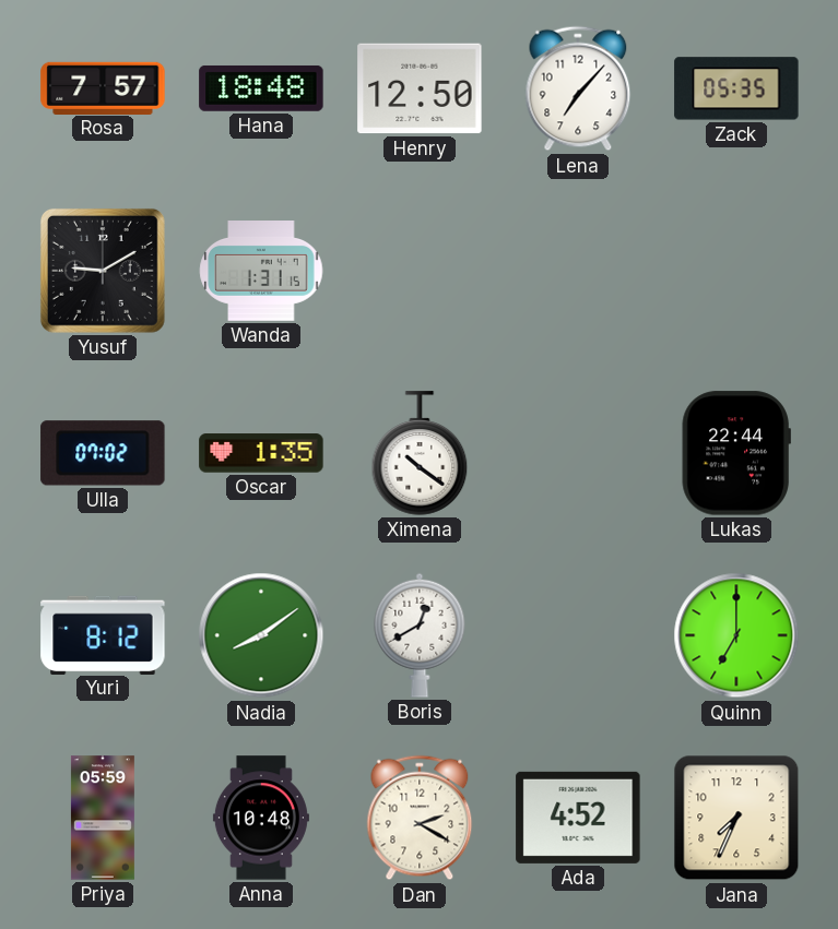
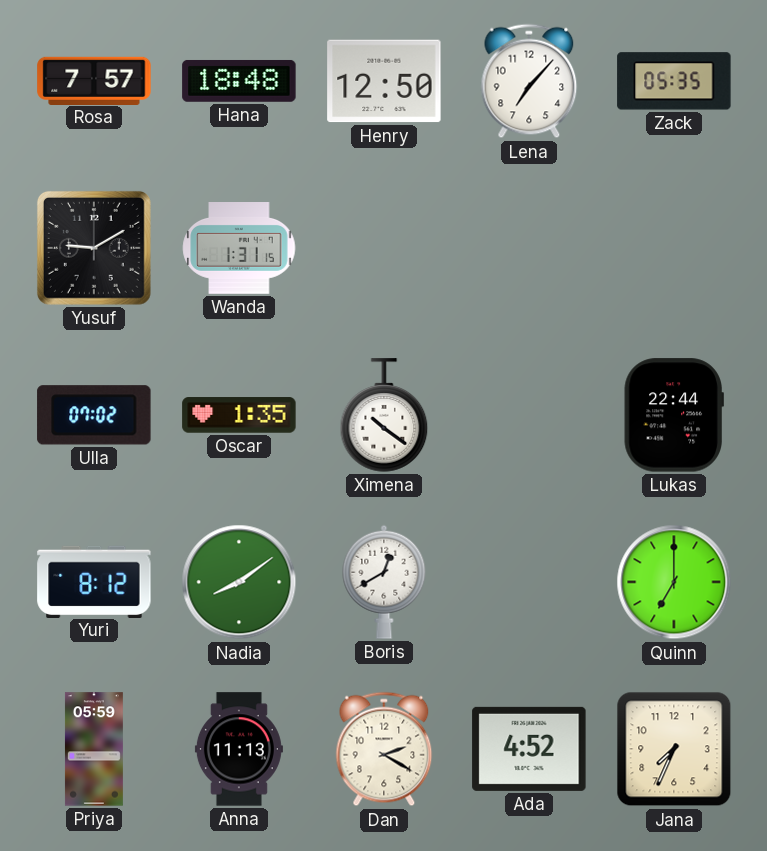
Anna: 10:48 -> 11:13
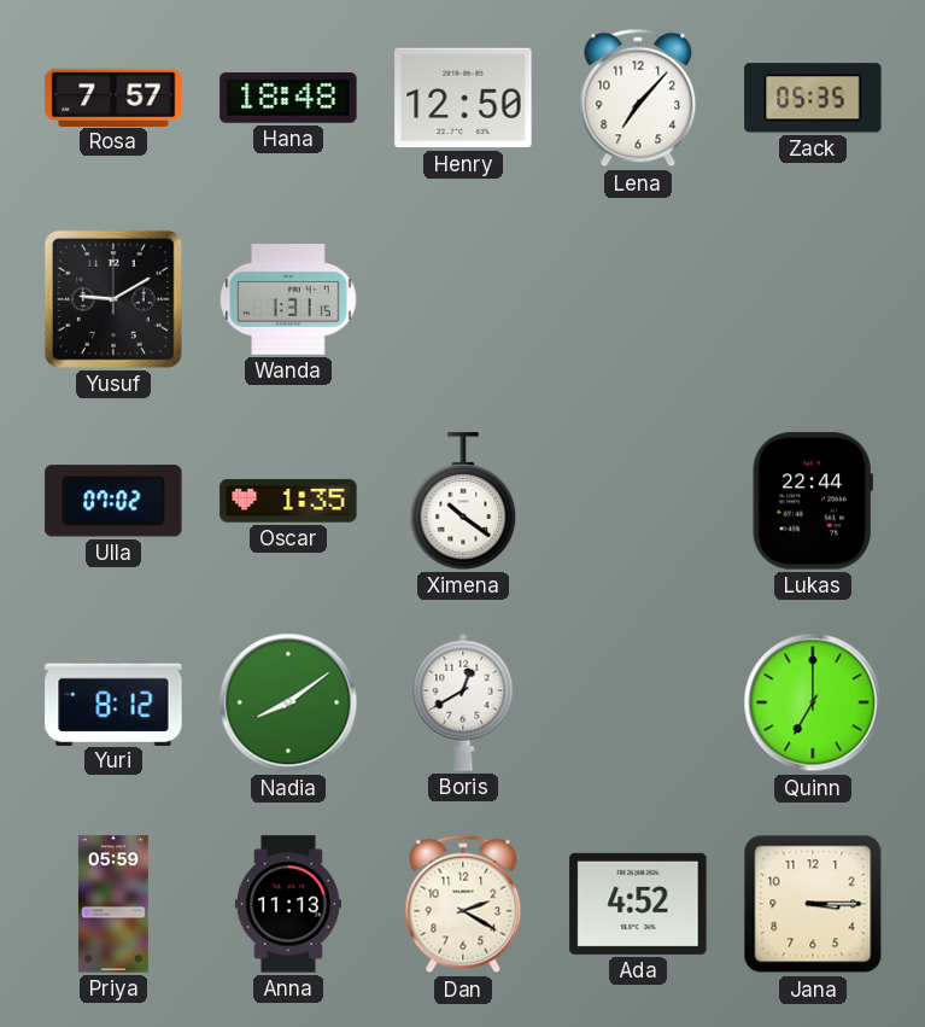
Jana: 7:34 -> 3:15
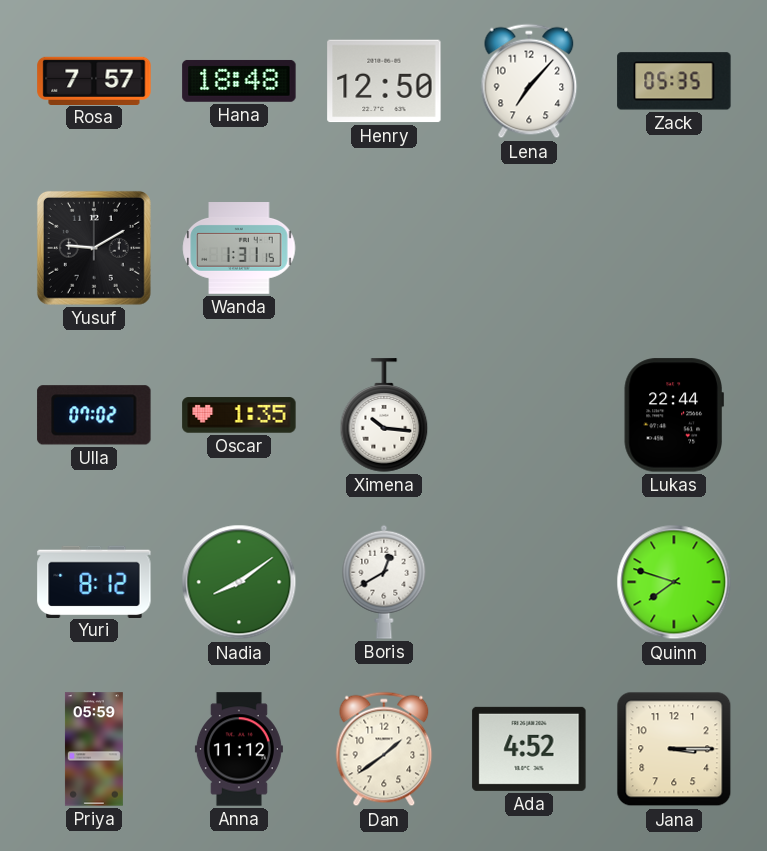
Ximena: 10:21 -> 10:16
Quinn: 7:00 -> 7:48
Anna: 11:13 -> 11:12
Dan: 2:20 -> 1:39
